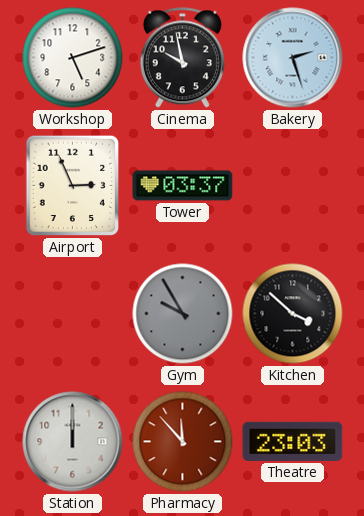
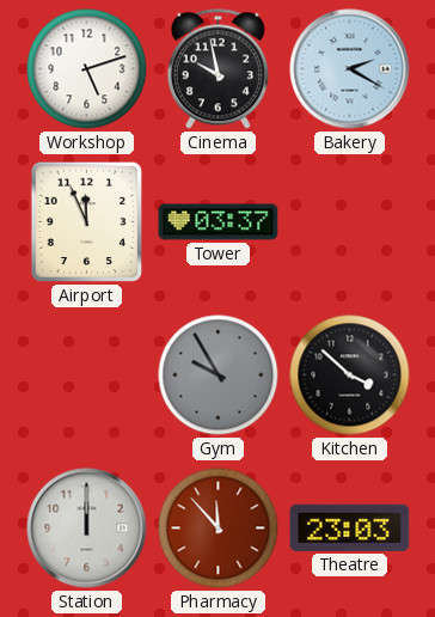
Bakery: 2:27 -> 2:20
Airport: 2:56 -> 11:56
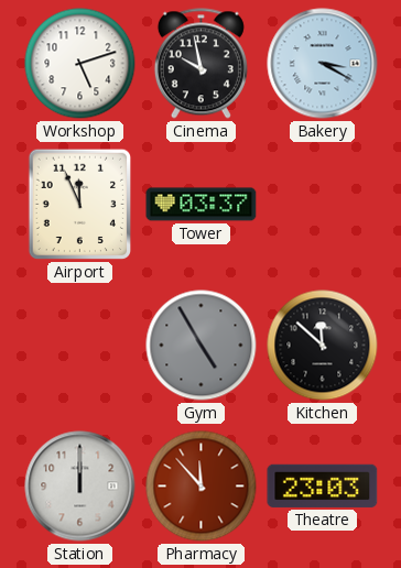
Bakery: 2:20 -> 3:20
Gym: 9:55 -> 4:55
Kitchen: 3:52 -> 11:52
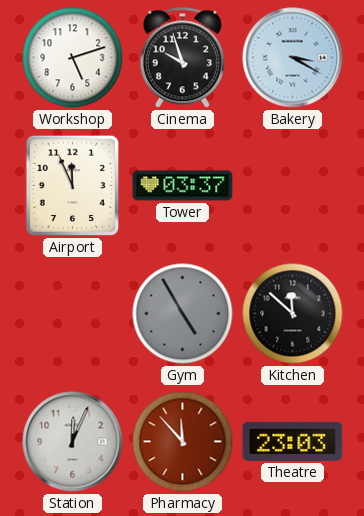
Cinema: 9:58 -> 9:57
Station: 12:00 -> 12:04
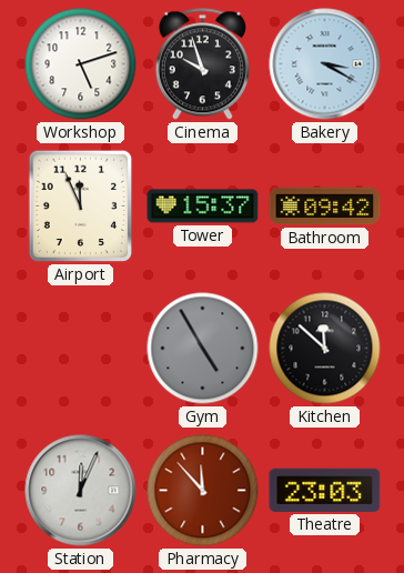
Tower: 03:37 -> 15:37
Bathroom: none -> 09:42
